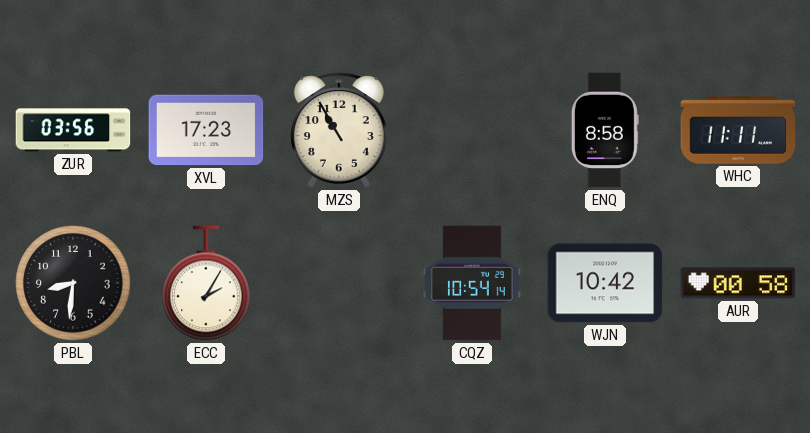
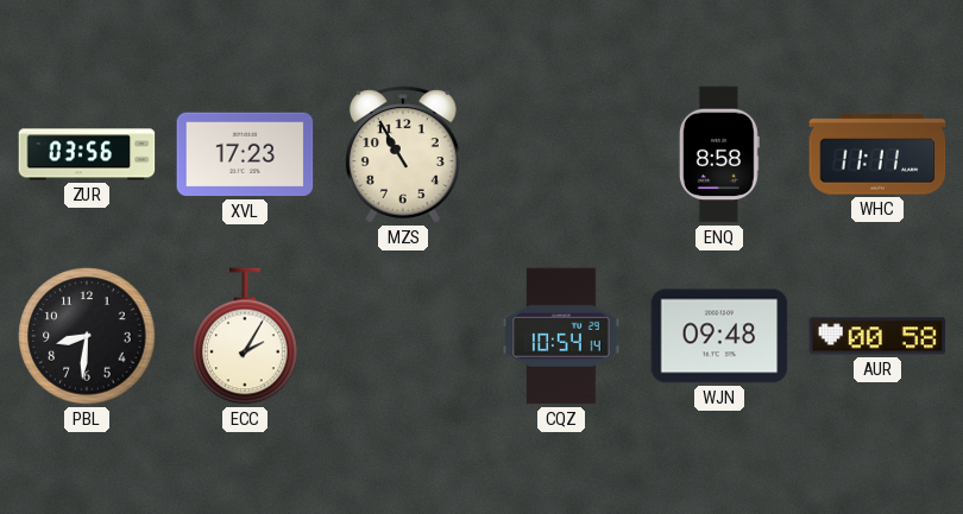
WJN: 10:42 -> 09:48
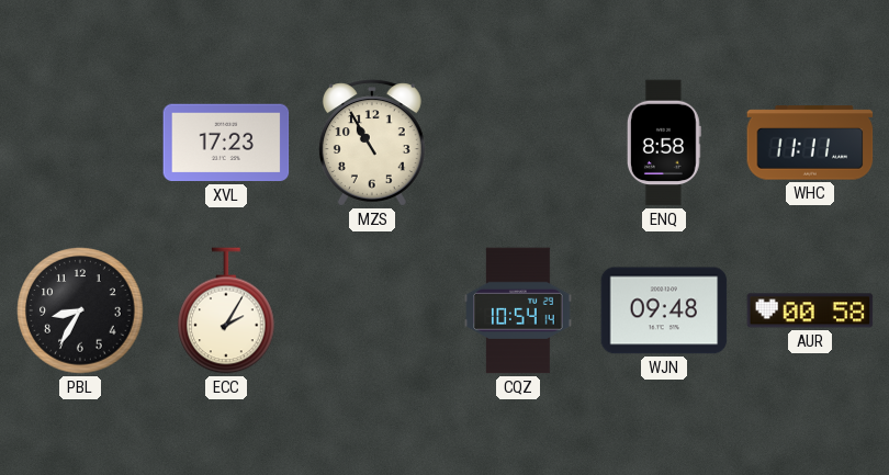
ZUR: 03:56 -> none
PBL: 8:31 -> 8:35
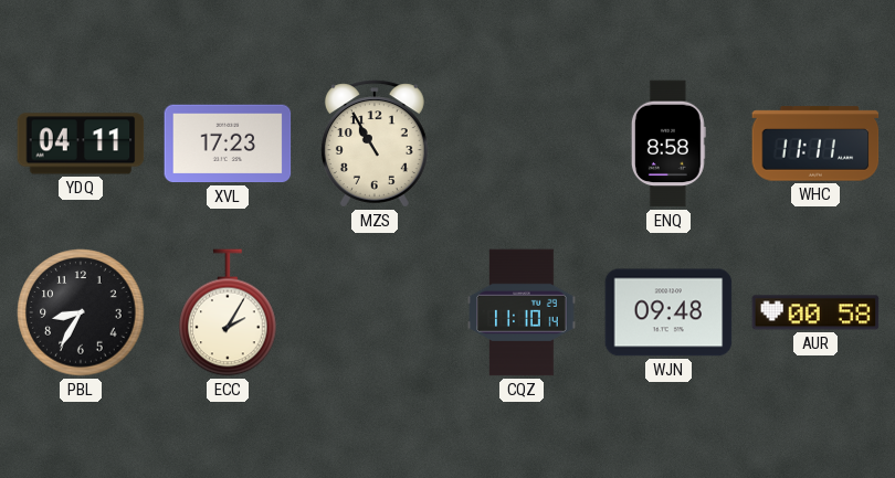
YDQ: none -> 04:11
CQZ: 10:54 -> 11:10
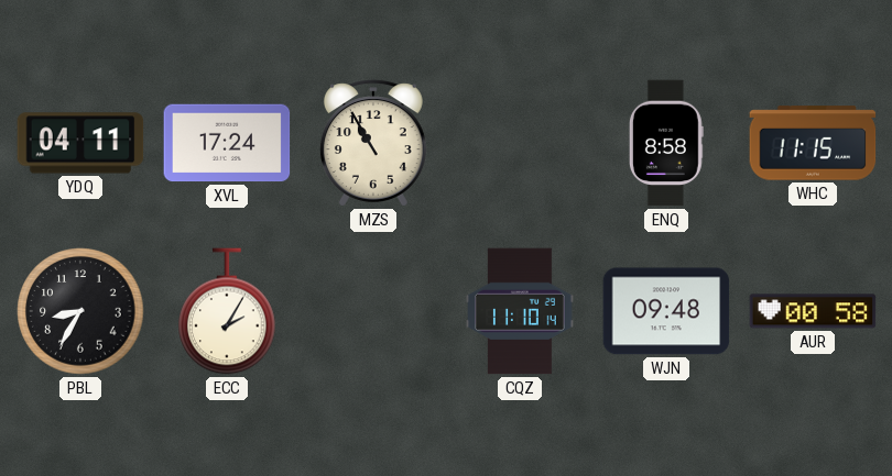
XVL: 17:23 -> 17:24
WHC: 11:11 -> 11:15
